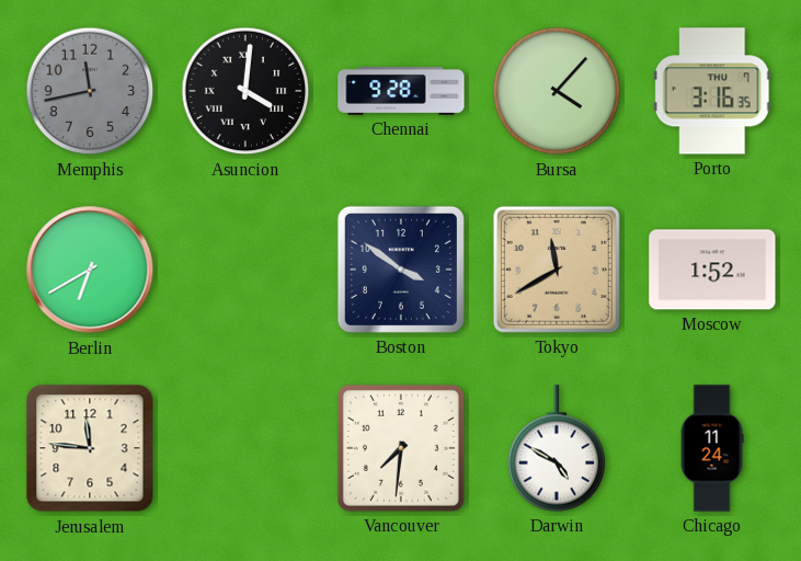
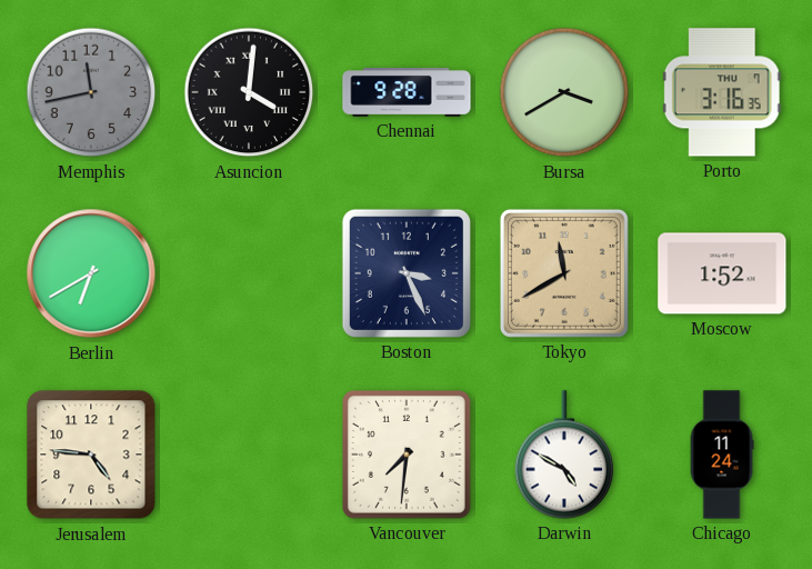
Bursa: 4:07 -> 3:40
Boston: 3:51 -> 3:26
Jerusalem: 11:46 -> 4:46
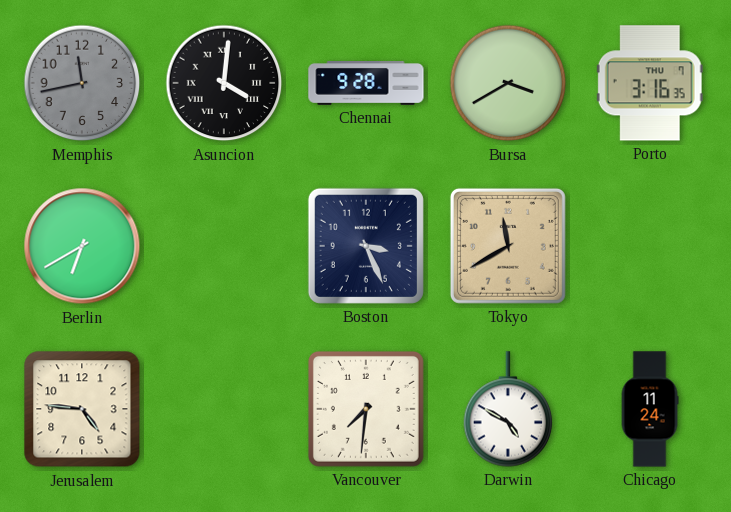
Moscow: 1:52 -> none
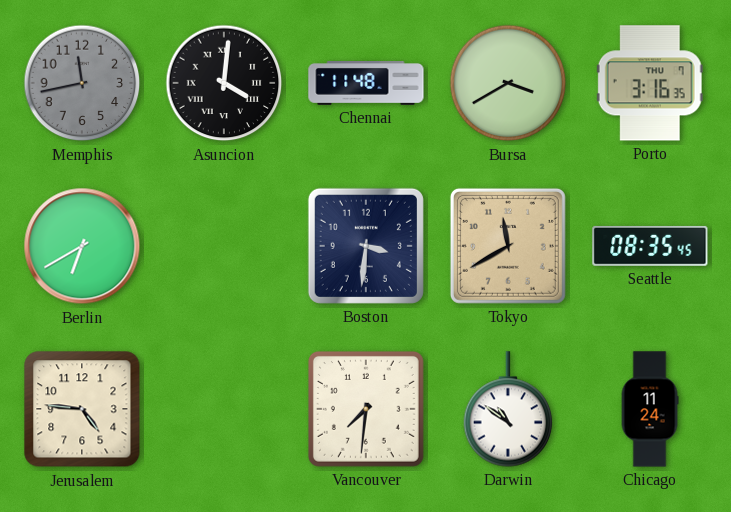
Chennai: 9:28 -> 11:48
Boston: 3:26 -> 3:31
Seattle: none -> 08:35
Darwin: 4:50 -> 10:51
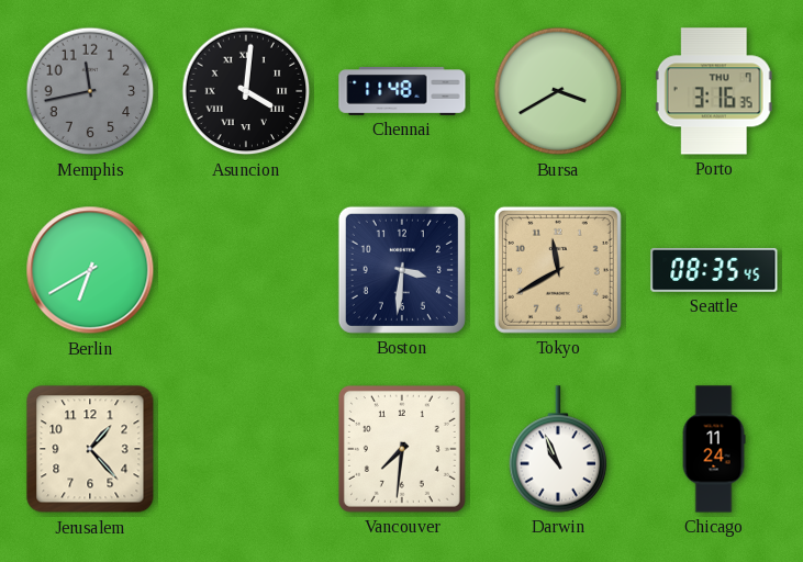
Jerusalem: 4:46 -> 1:23
Darwin: 10:51 -> 10:56
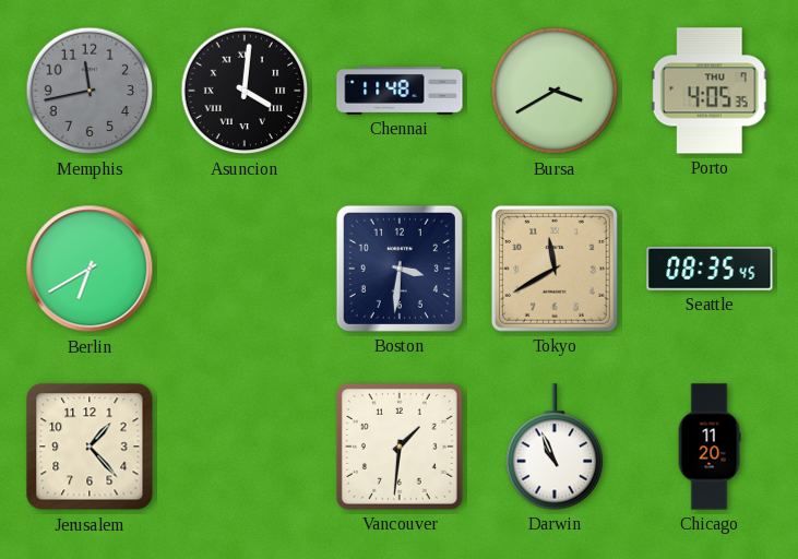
Porto: 3:16 -> 4:05
Vancouver: 7:31 -> 1:31
Chicago: 11:24 -> 11:20
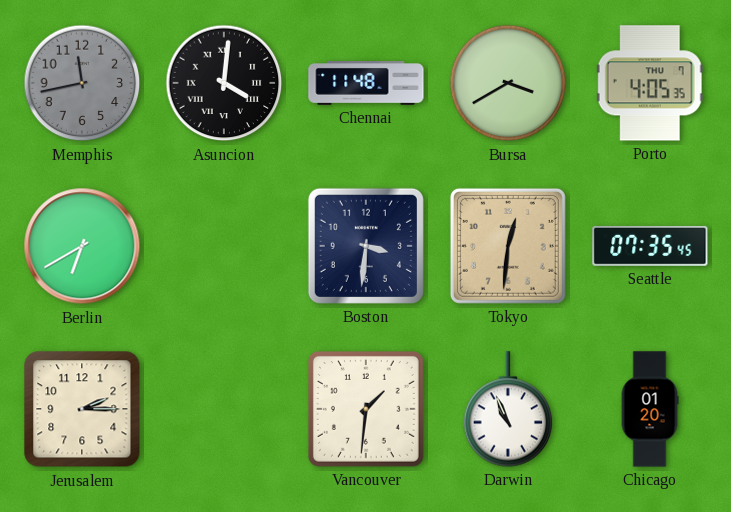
Tokyo: 11:40 -> 12:31
Seattle: 08:35 -> 07:35
Jerusalem: 1:23 -> 2:15
Chicago: 11:20 -> 01:20
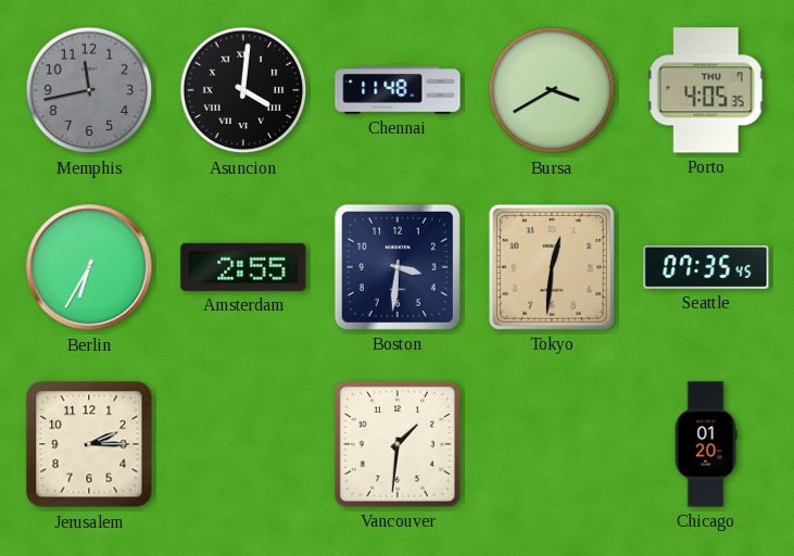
Berlin: 6:40 -> 6:35
Amsterdam: none -> 2:55
Darwin: 10:56 -> none
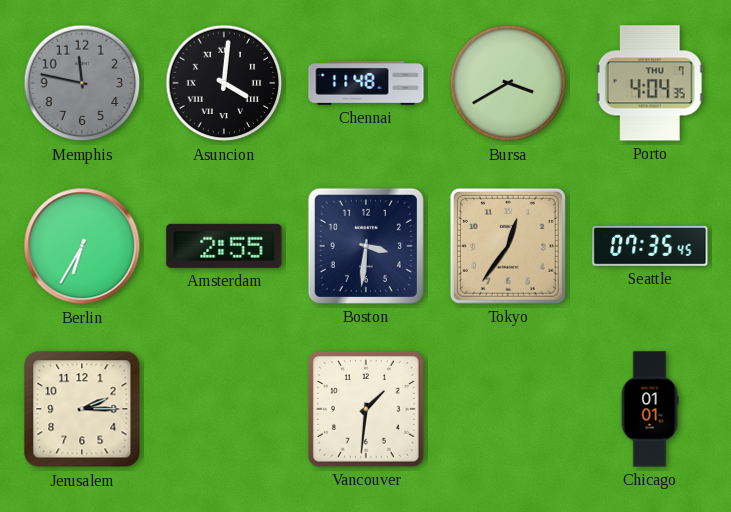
Memphis: 11:43 -> 11:47
Porto: 4:05 -> 4:04
Tokyo: 12:31 -> 12:36
Chicago: 01:20 -> 01:01
